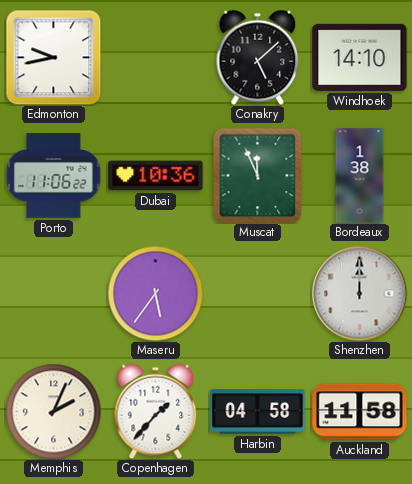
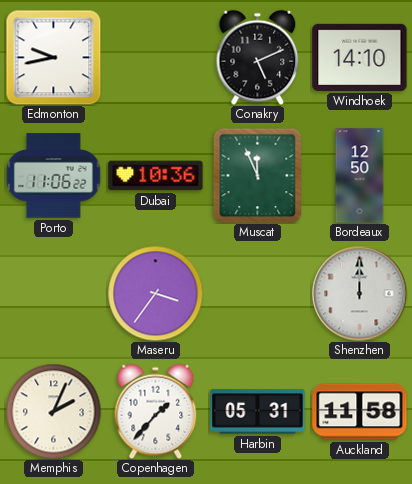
Conakry: 5:08 -> 5:11
Bordeaux: 1:38 -> 12:50
Maseru: 5:36 -> 3:36
Harbin: 04:58 -> 05:31
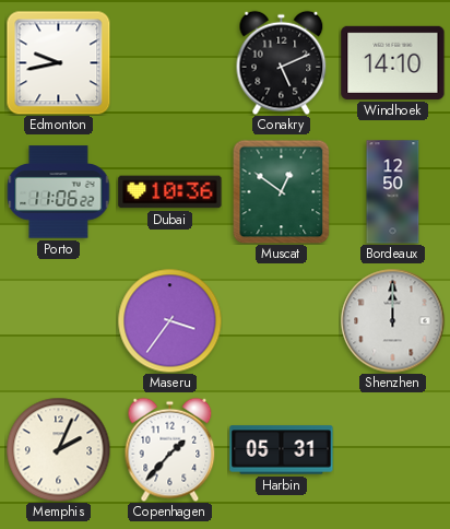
Muscat: 11:56 -> 12:51
Auckland: 11:58 -> none
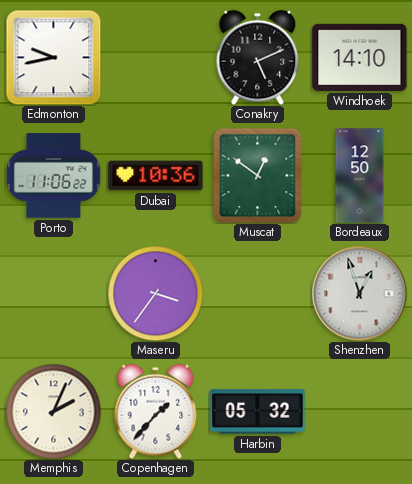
Shenzhen: 12:00 -> 12:57
Harbin: 05:31 -> 05:32
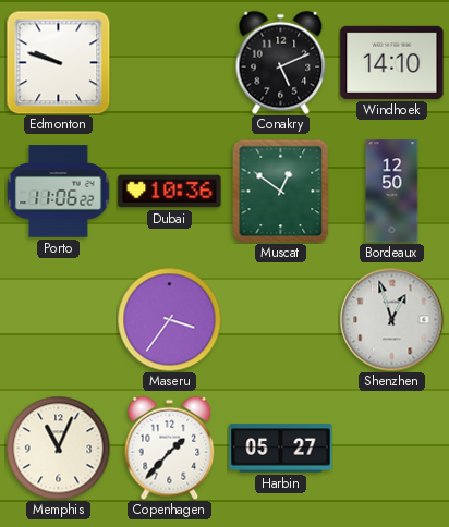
Edmonton: 9:43 -> 9:48
Memphis: 2:04 -> 11:04
Harbin: 05:32 -> 05:27
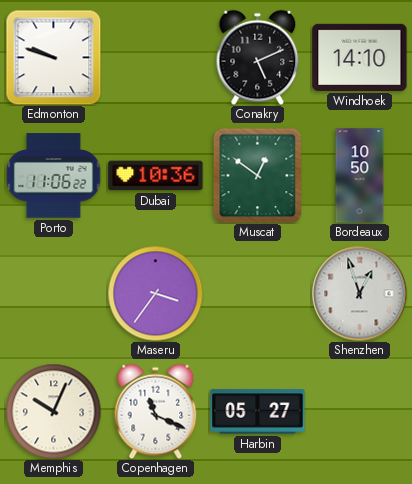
Bordeaux: 12:50 -> 10:50
Memphis: 11:04 -> 10:04
Copenhagen: 1:37 -> 11:19
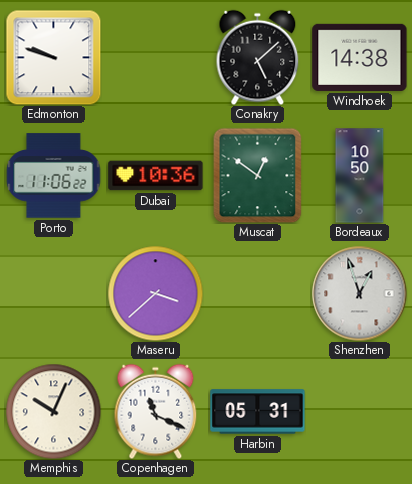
Conakry: 5:11 -> 5:08
Windhoek: 14:10 -> 14:38
Maseru: 3:36 -> 3:38
Harbin: 05:27 -> 05:31
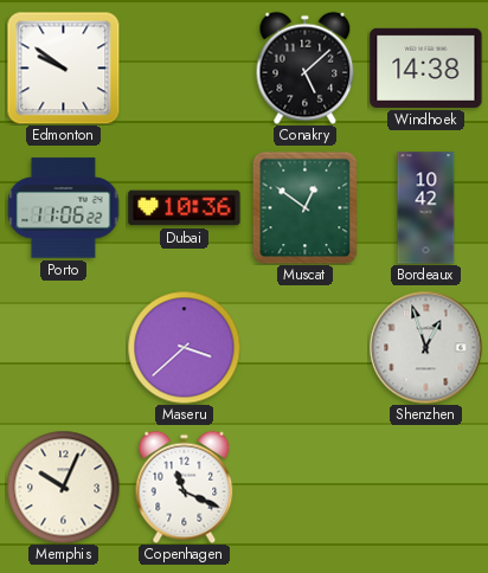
Edmonton: 9:48 -> 9:51
Bordeaux: 10:50 -> 10:42
Harbin: 05:31 -> none
